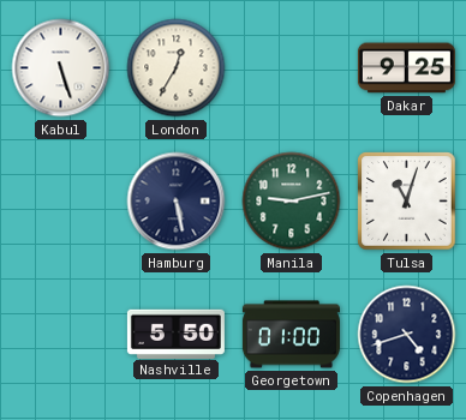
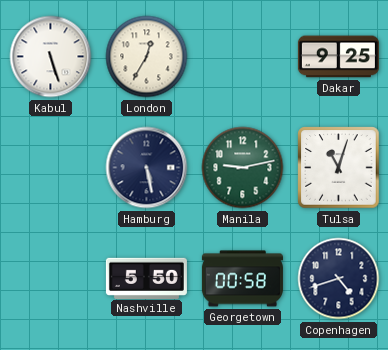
Georgetown: 01:00 -> 00:58
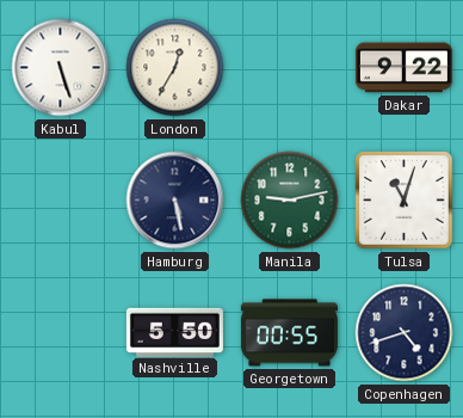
Dakar: 9:25 -> 9:22
Georgetown: 00:58 -> 00:55
